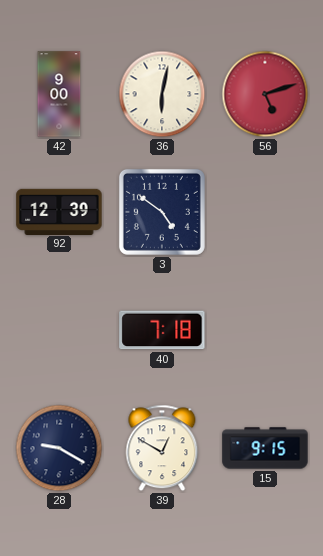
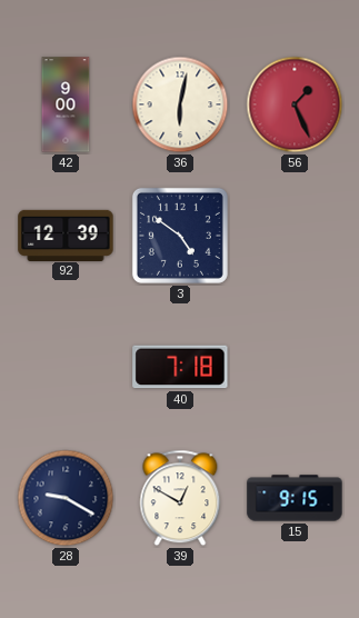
56: 5:12 -> 1:26
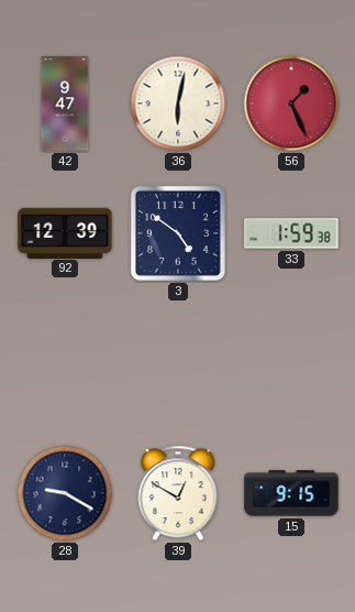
42: 9:00 -> 9:47
33: none -> 1:59
40: 7:18 -> none
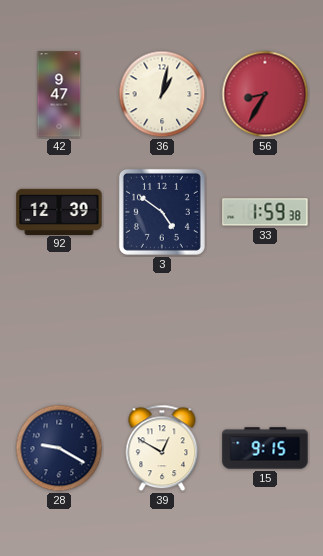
36: 6:02 -> 1:02
56: 1:26 -> 8:35
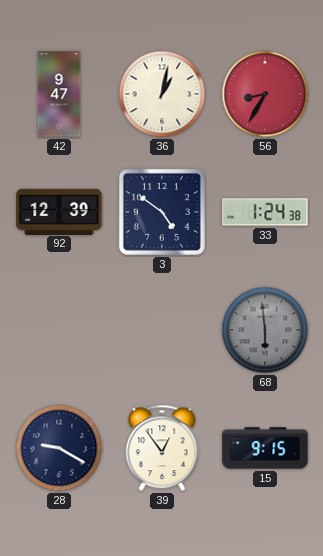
33: 1:59 -> 1:24
68: none -> 5:59
39: 12:50 -> 12:54
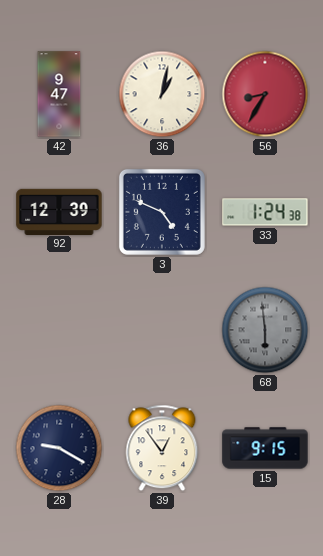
3: 4:51 -> 4:49
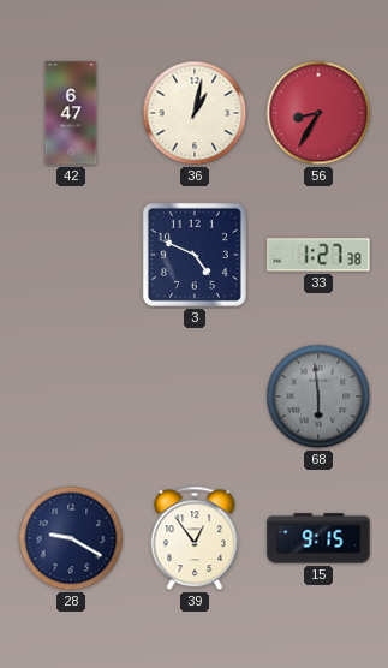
42: 9:47 -> 6:47
92: 12:39 -> none
33: 1:24 -> 1:27
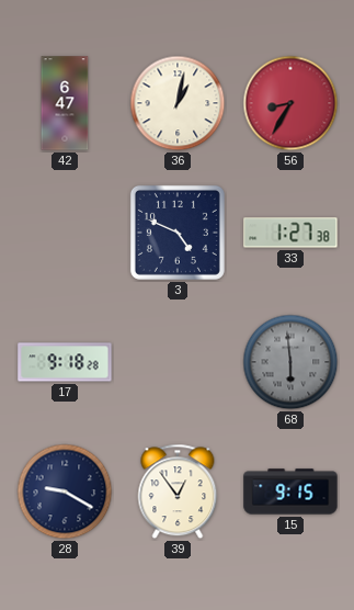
17: none -> 9:18
